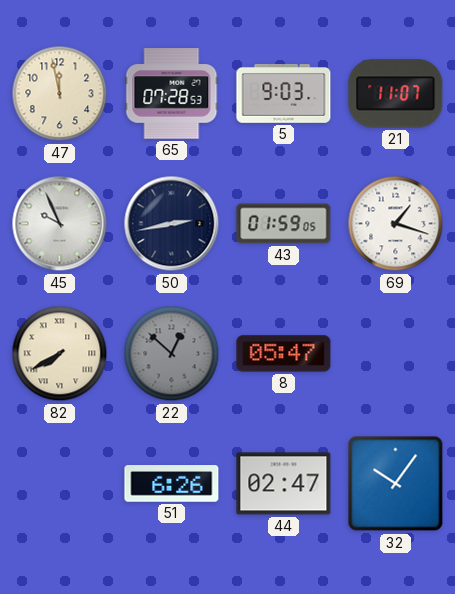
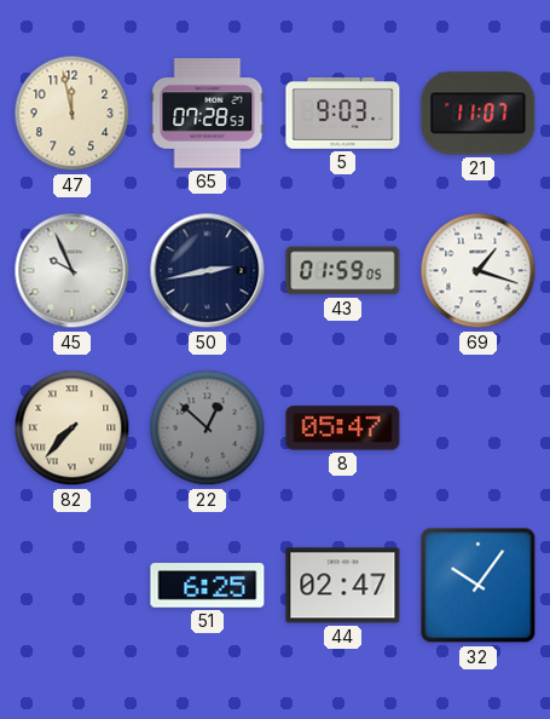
82: 7:40 -> 7:37
51: 6:26 -> 6:25
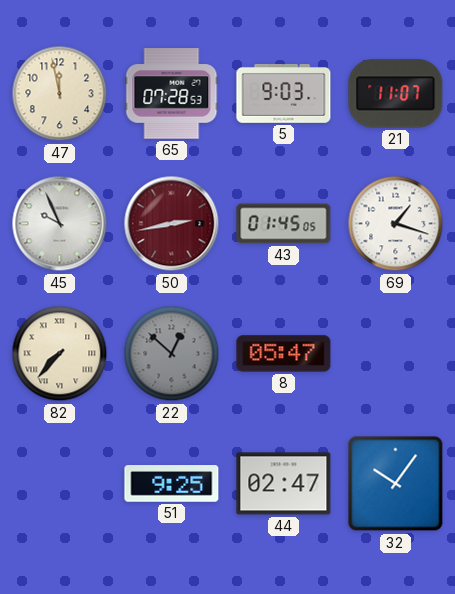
50 dial: navy -> burgundy
43: 01:59 -> 01:45
51: 6:25 -> 9:25
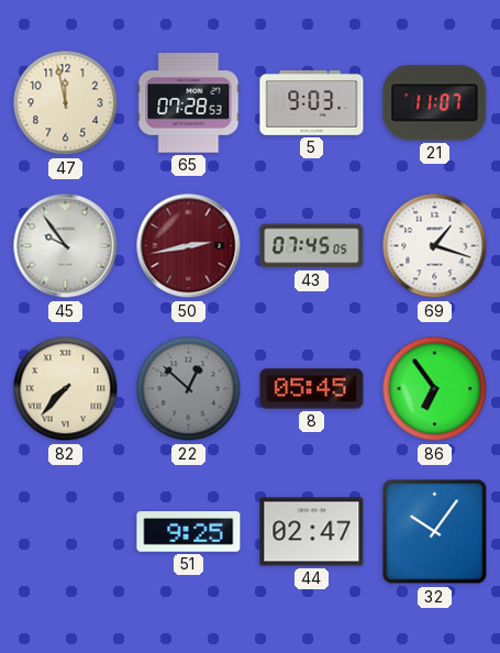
45: 9:56 -> 9:54
43: 01:45 -> 07:45
8: 05:47 -> 05:45
86: none -> 6:54
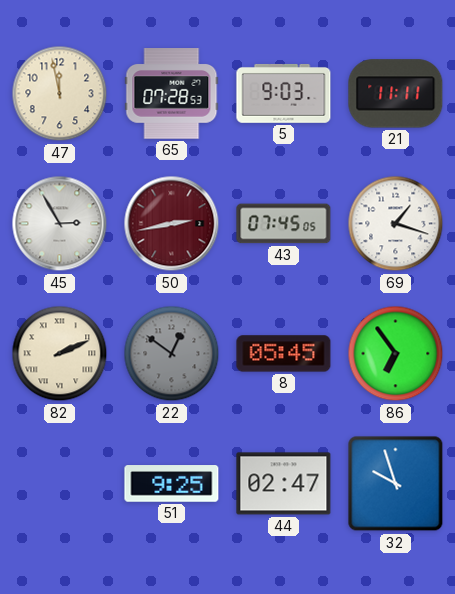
21: 11:07 -> 11:11
45: 9:54 -> 2:55
82: 7:37 -> 2:11
22: 12:52 -> 12:51
32: 10:06 -> 9:57
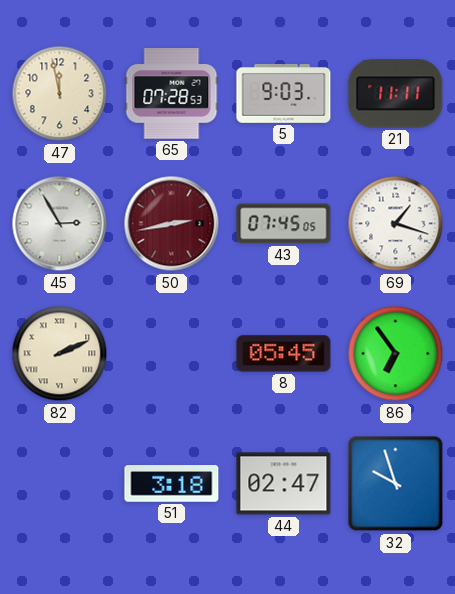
22: 12:51 -> none
51: 9:25 -> 3:18
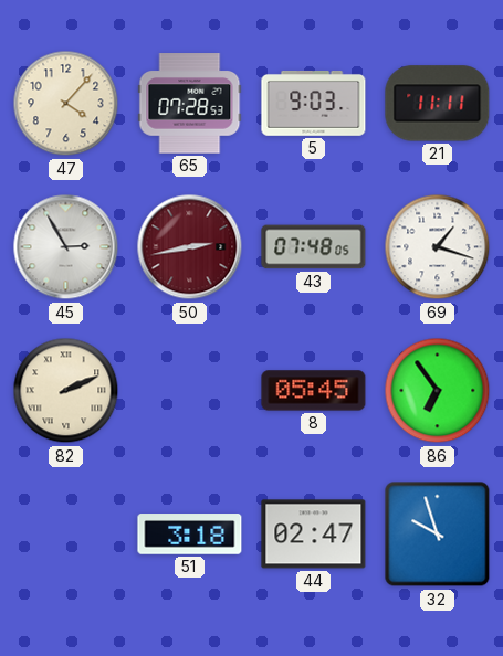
47: 11:58 -> 4:07
43: 07:45 -> 07:48
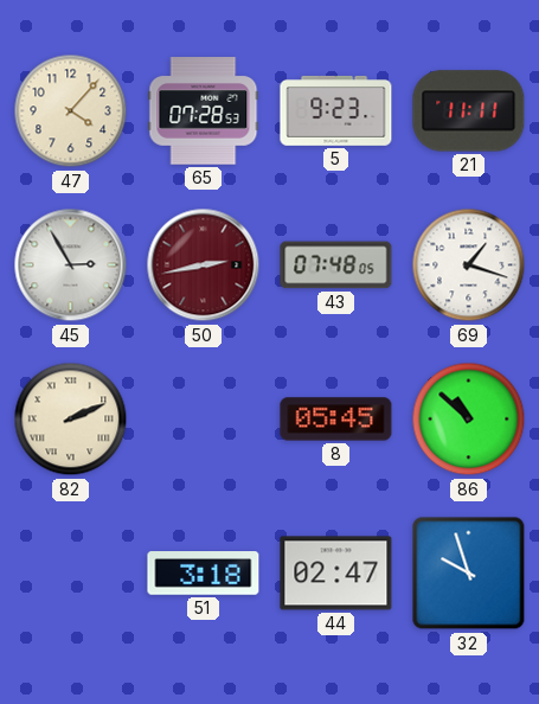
5: 9:03 -> 9:23
86: 6:54 -> 10:52
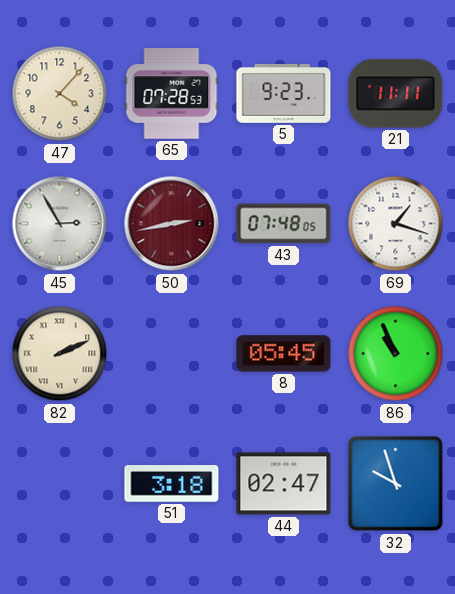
86: 10:52 -> 10:56
